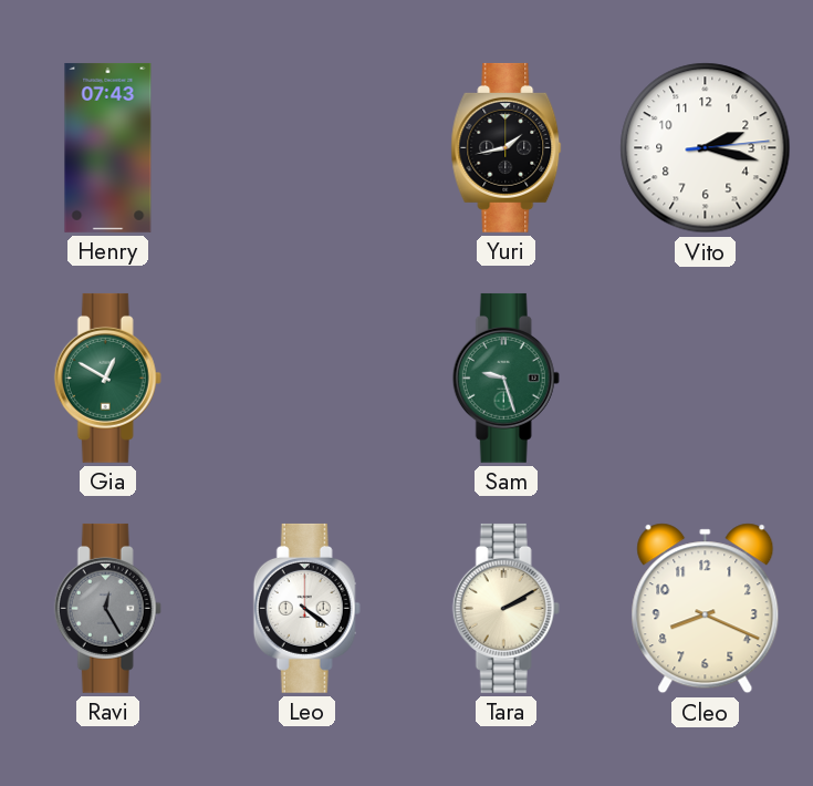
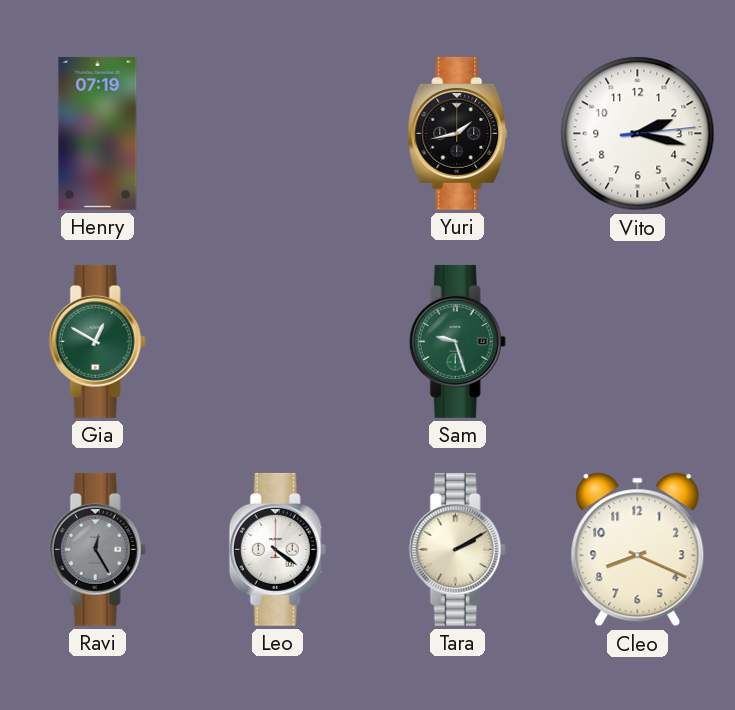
Henry: 07:43 -> 07:19
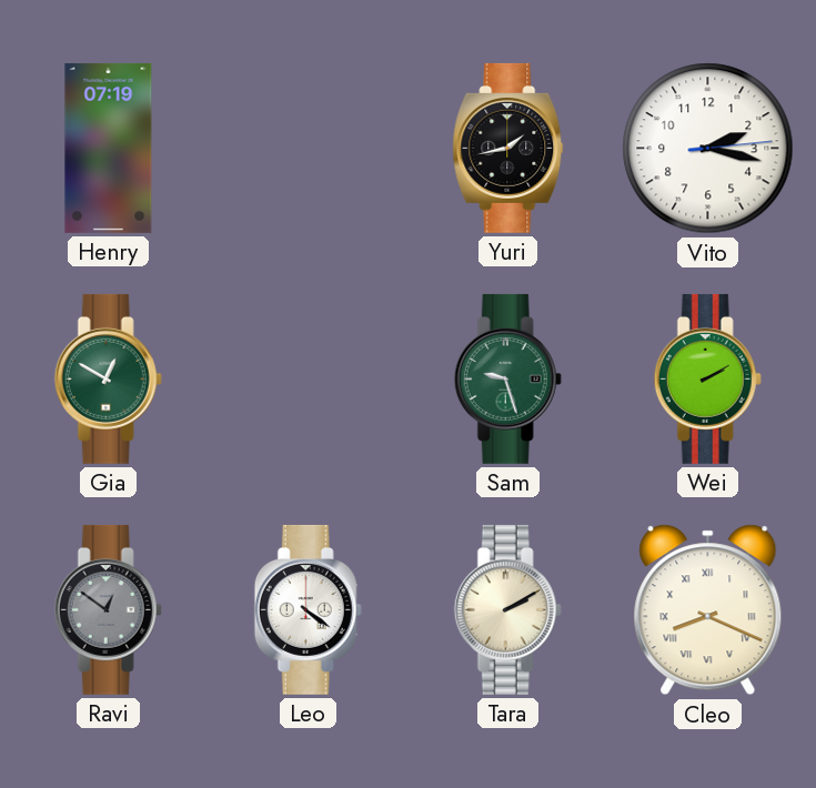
Wei: none -> 2:10
Ravi: 12:25 -> 12:51
Cleo numerals: Arabic -> Roman
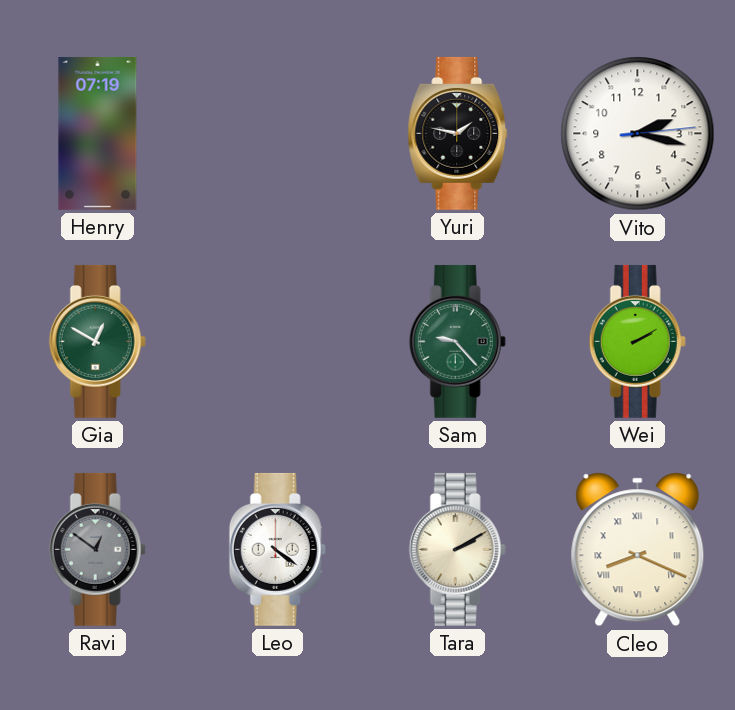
Yuri: 1:43 -> 1:47
Sam: 9:27 -> 9:23
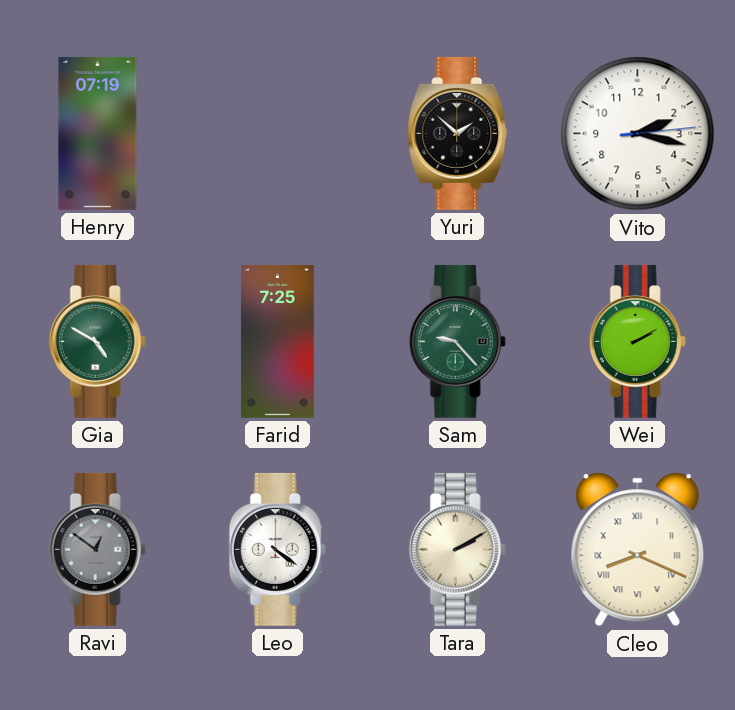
Yuri: 1:47 -> 1:52
Gia: 12:50 -> 4:50
Farid: none -> 7:25
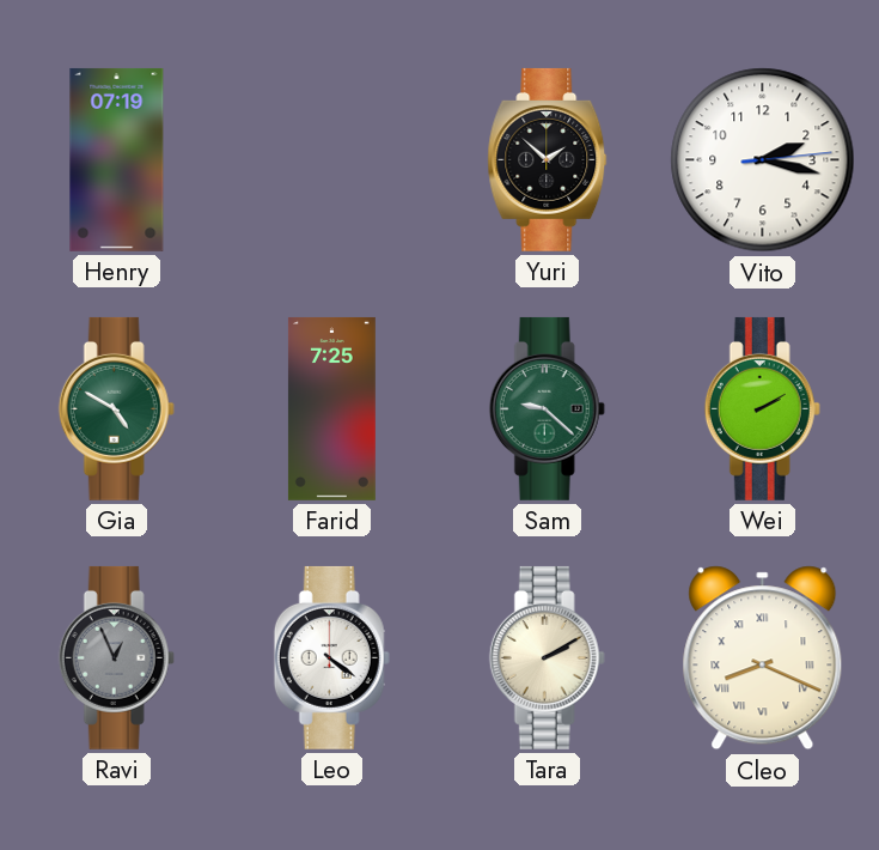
Sam: 9:23 -> 9:22
Ravi: 12:51 -> 12:56
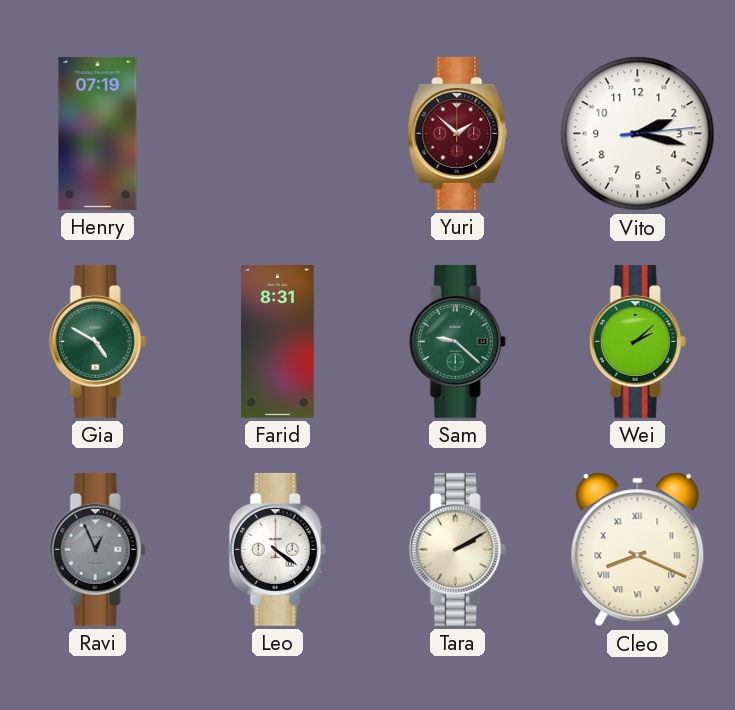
Yuri dial: black -> burgundy
Farid: 7:25 -> 8:31
Wei: 2:10 -> 2:08
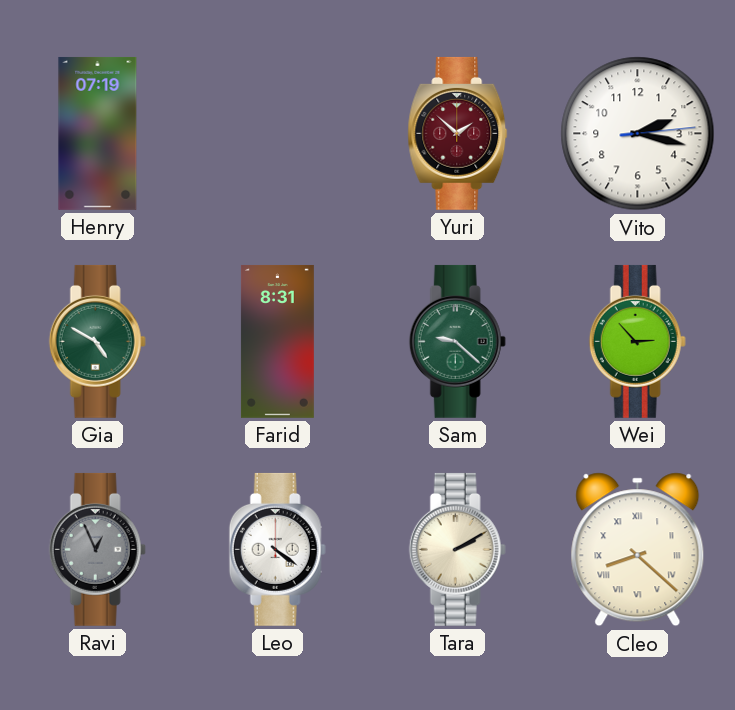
Wei: 2:08 -> 2:53
Cleo: 8:19 -> 8:22
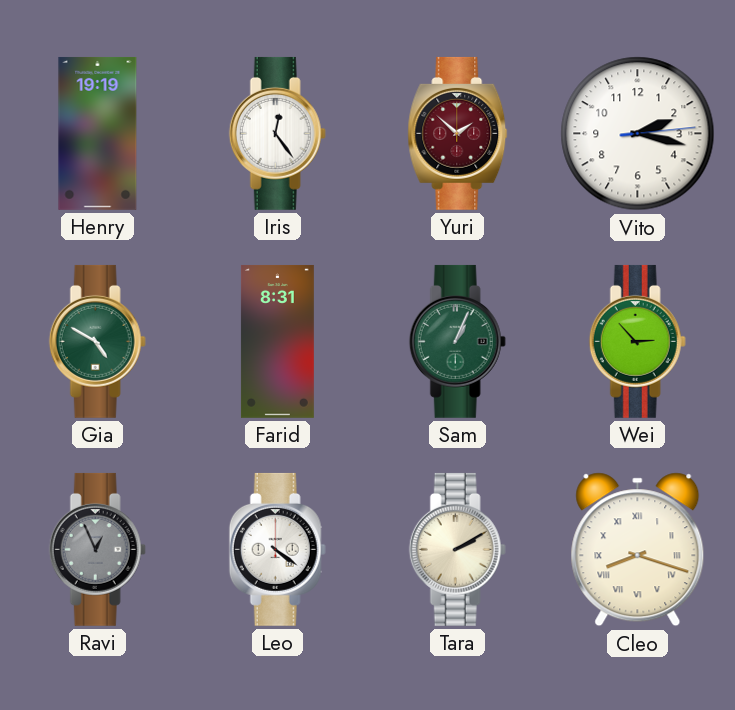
Henry: 07:19 -> 19:19
Iris: none -> 12:24
Sam: 9:22 -> 1:04
Cleo: 8:22 -> 8:18
